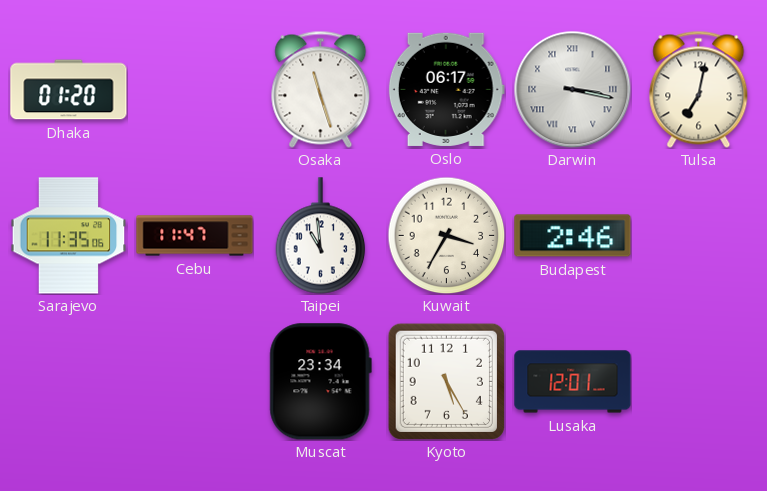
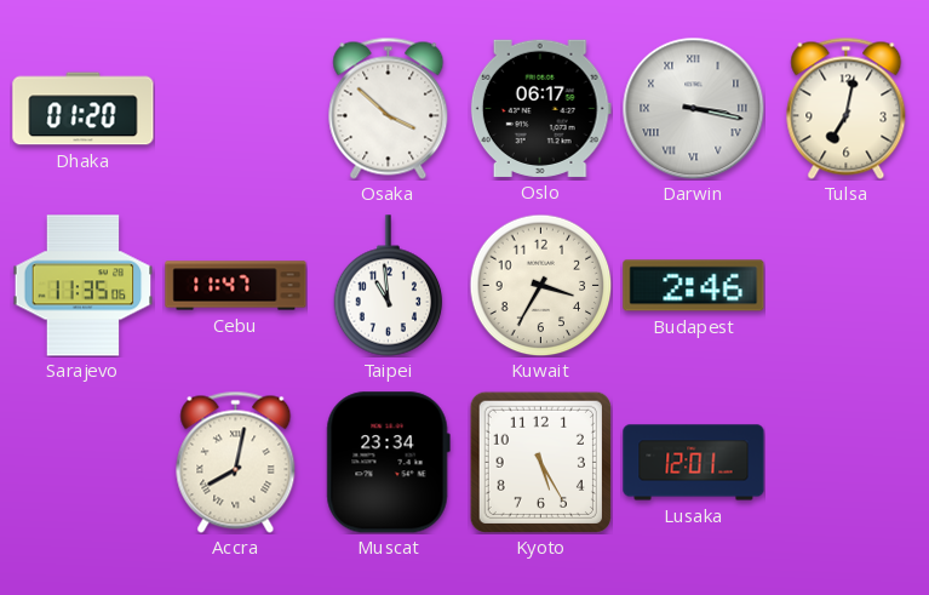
Osaka: 11:27 -> 3:52
Accra: none -> 8:02
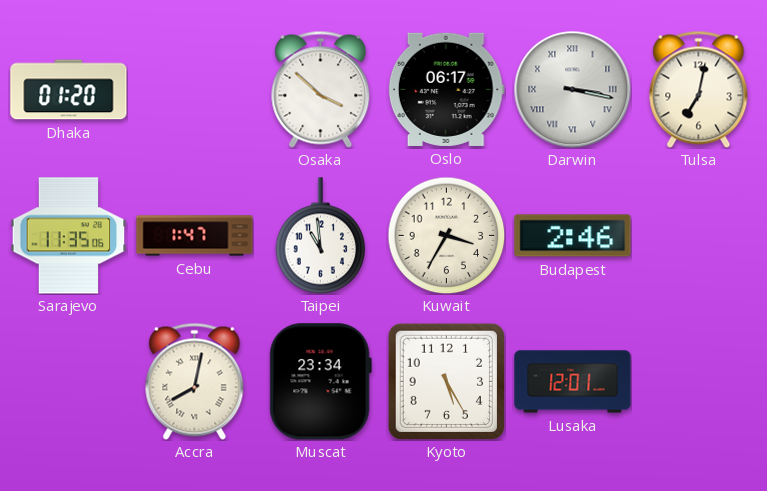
Cebu: 11:47 -> 1:47
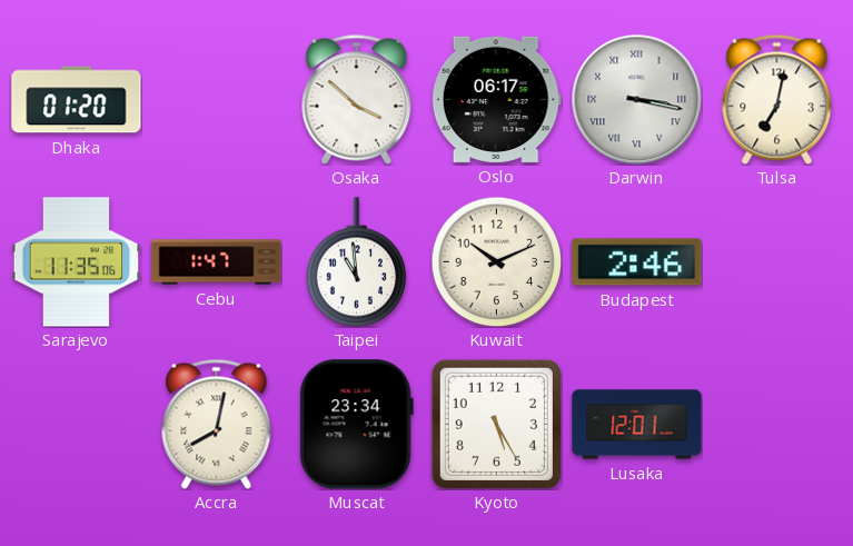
Kuwait: 3:35 -> 10:11
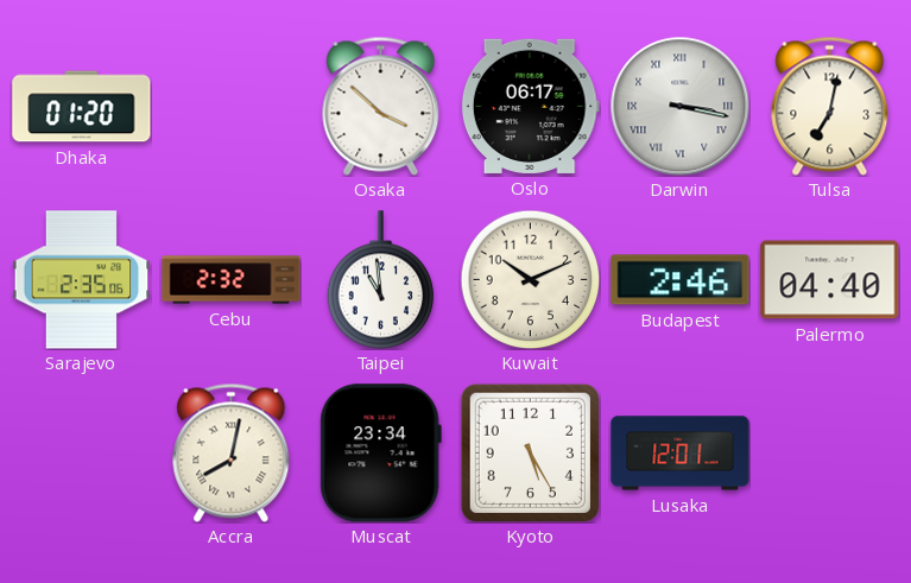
Sarajevo: 11:35 -> 2:35
Cebu: 1:47 -> 2:32
Palermo: none -> 04:40
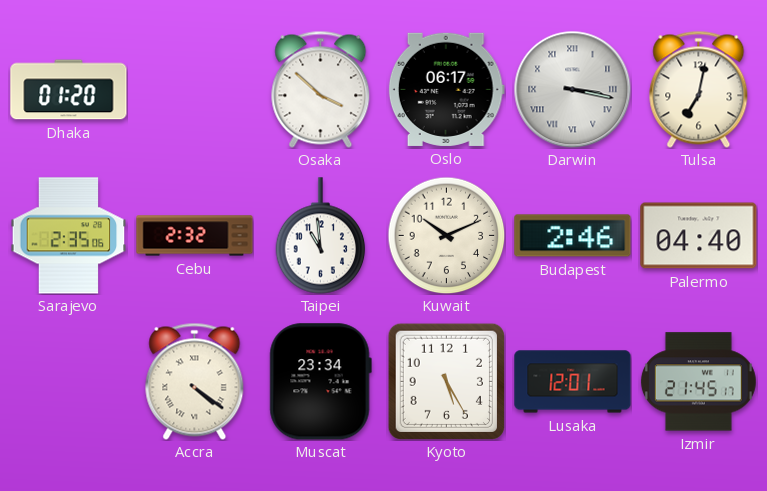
Accra: 8:02 -> 4:21
Izmir: none -> 21:45
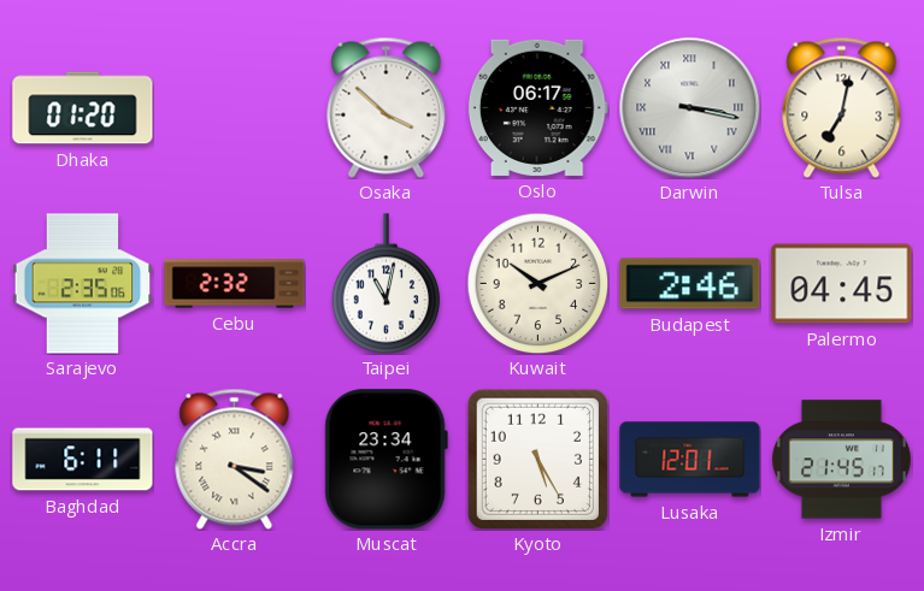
Taipei: 10:59 -> 11:02
Palermo: 04:40 -> 04:45
Baghdad: none -> 6:11
Accra: 4:21 -> 3:21
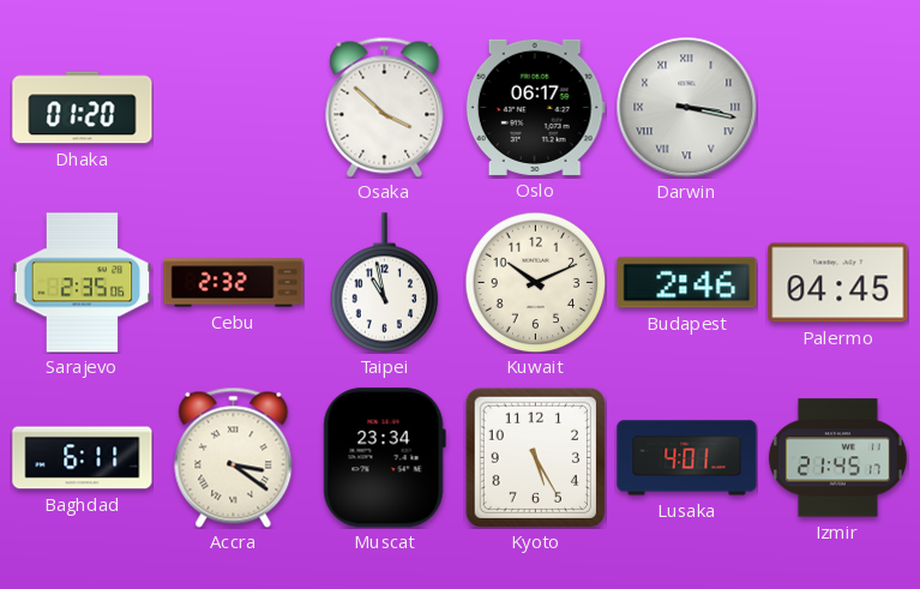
Tulsa: 7:02 -> none
Taipei: 11:02 -> 10:58
Lusaka: 12:01 -> 4:01
